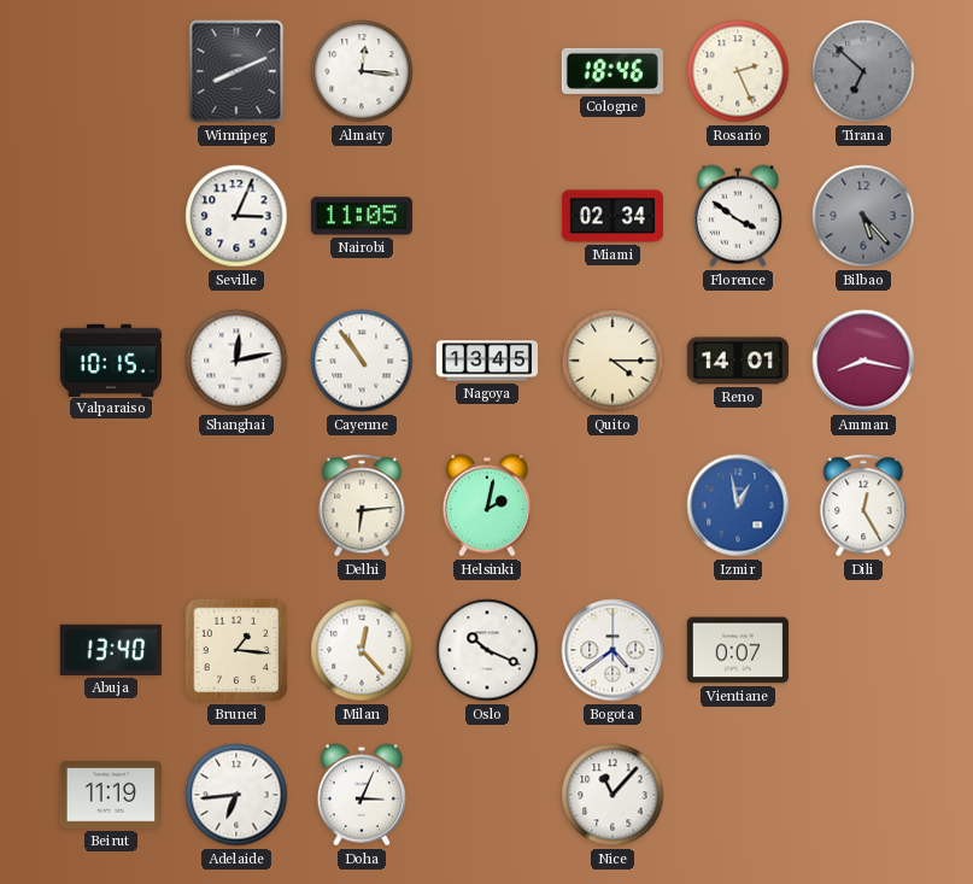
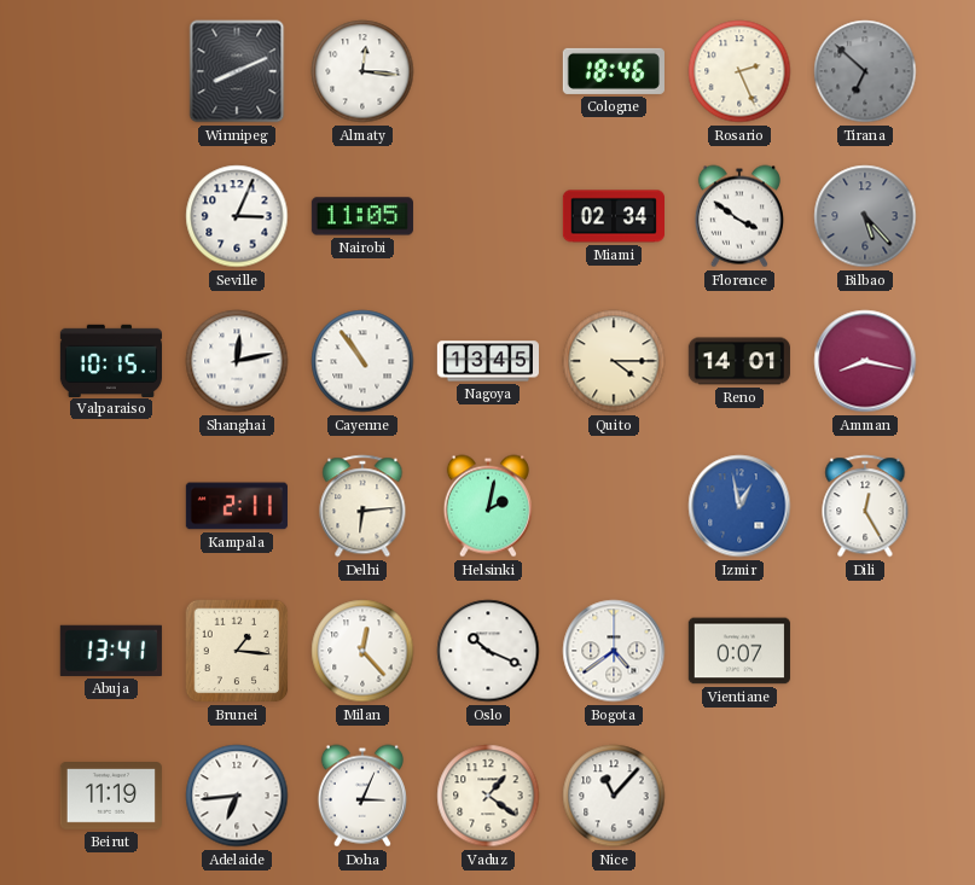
Kampala: none -> 2:11
Abuja: 13:40 -> 13:41
Vaduz: none -> 1:21
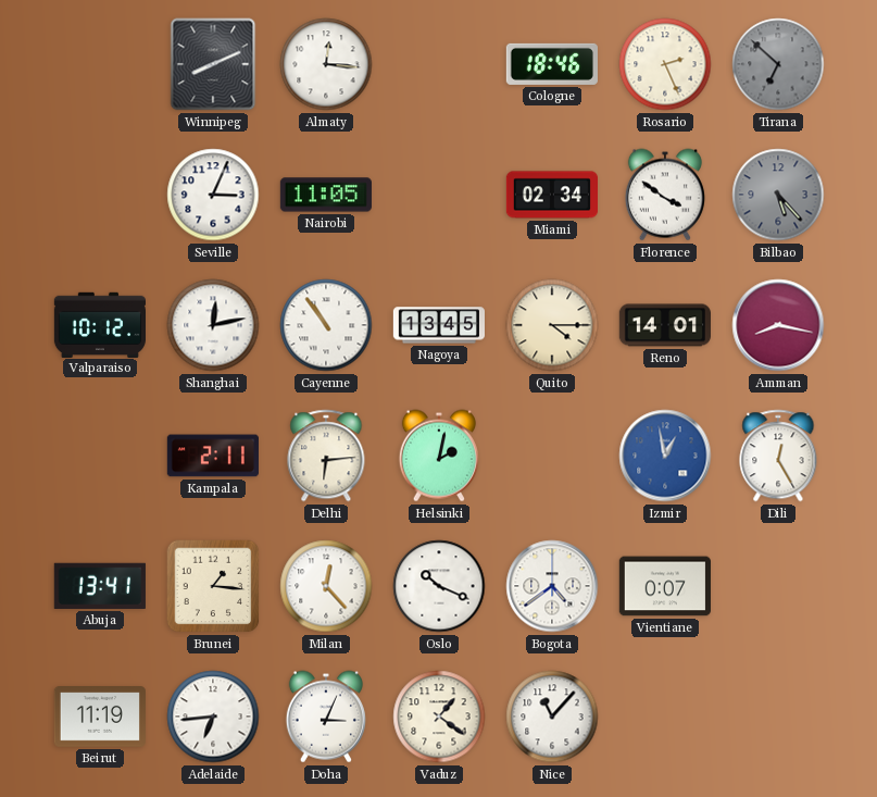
Valparaiso: 10:15 -> 10:12
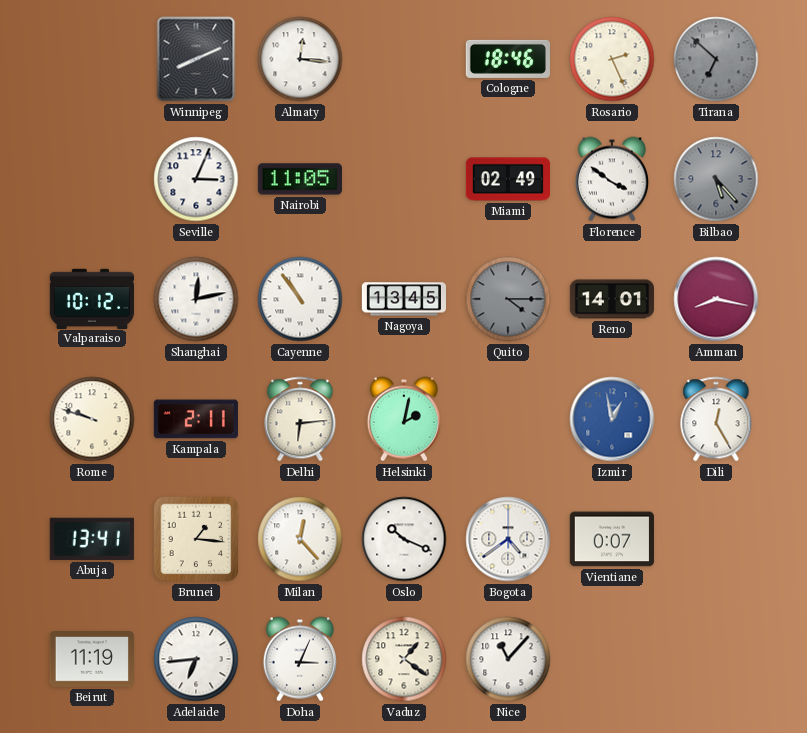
Miami: 02:34 -> 02:49
Quito dial: cream -> grey
Rome: none -> 9:48
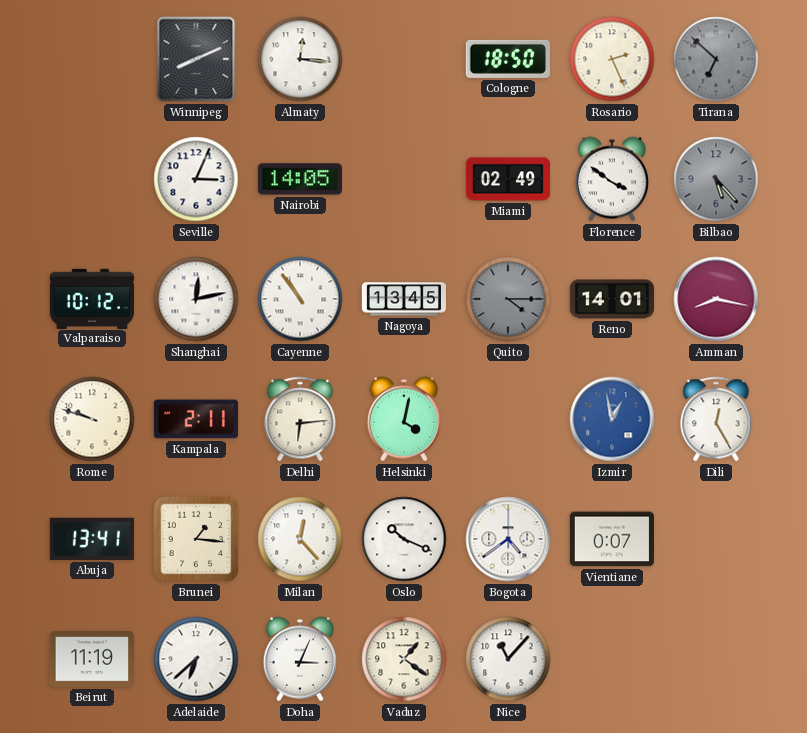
Cologne: 18:46 -> 18:50
Nairobi: 11:05 -> 14:05
Helsinki: 2:02 -> 4:02
Adelaide: 6:44 -> 6:38
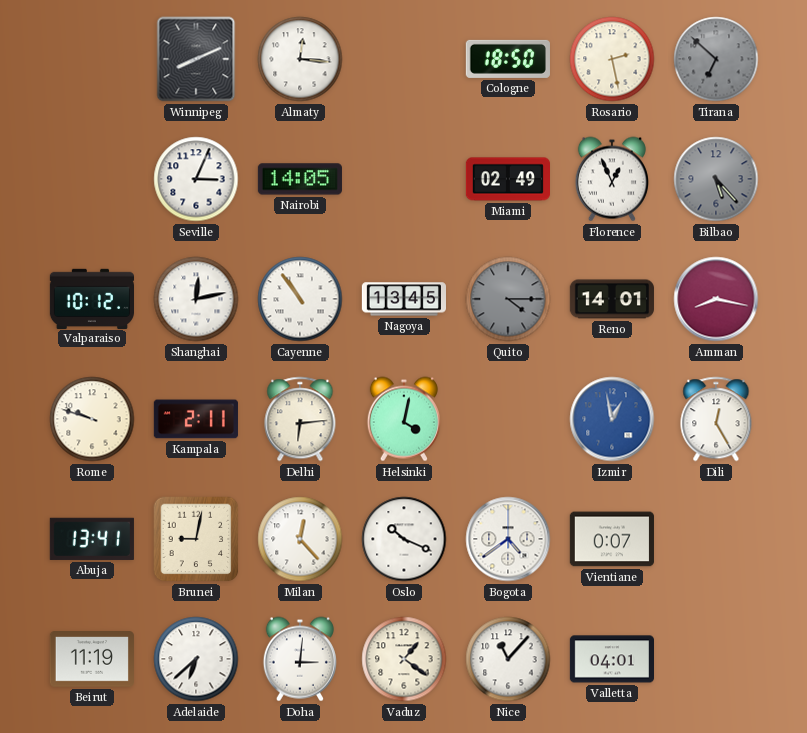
Rosario: 2:26 -> 2:28
Florence: 3:51 -> 12:56
Brunei: 1:16 -> 9:02
Doha: 3:04 -> 3:01
Valletta: none -> 04:01
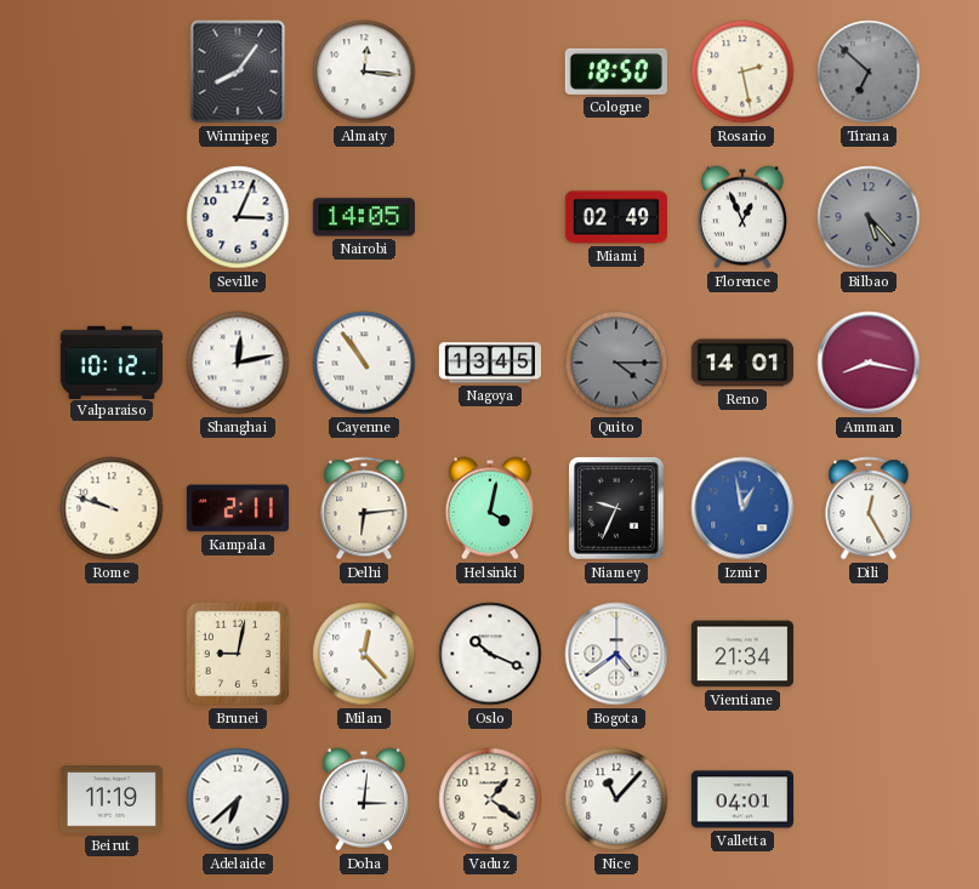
Winnipeg: 8:11 -> 8:06
Niamey: none -> 9:34
Abuja: 13:41 -> none
Vientiane: 0:07 -> 21:34
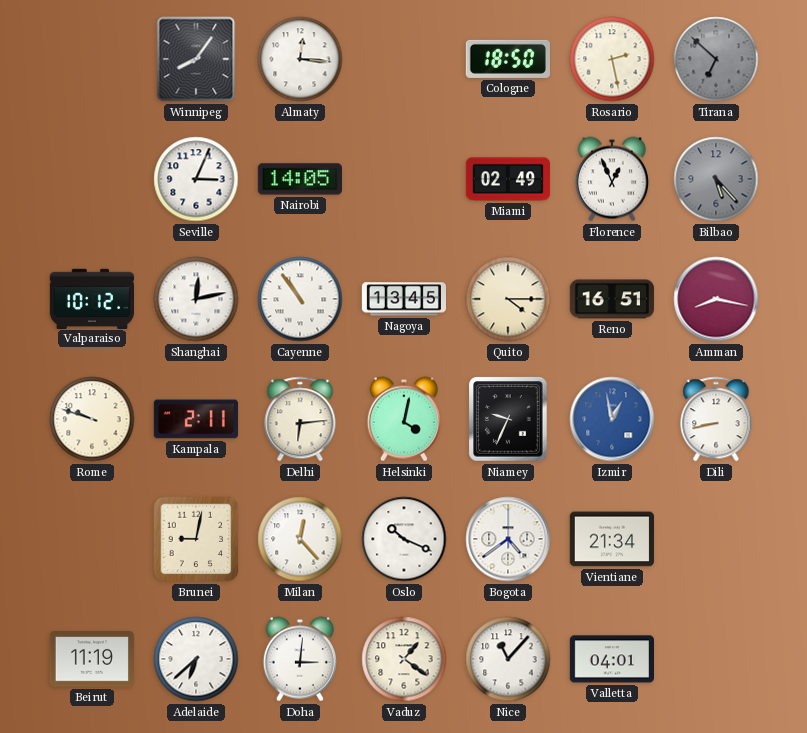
Quito dial: grey -> cream
Reno: 14:01 -> 16:51
Dili: 12:25 -> 8:43
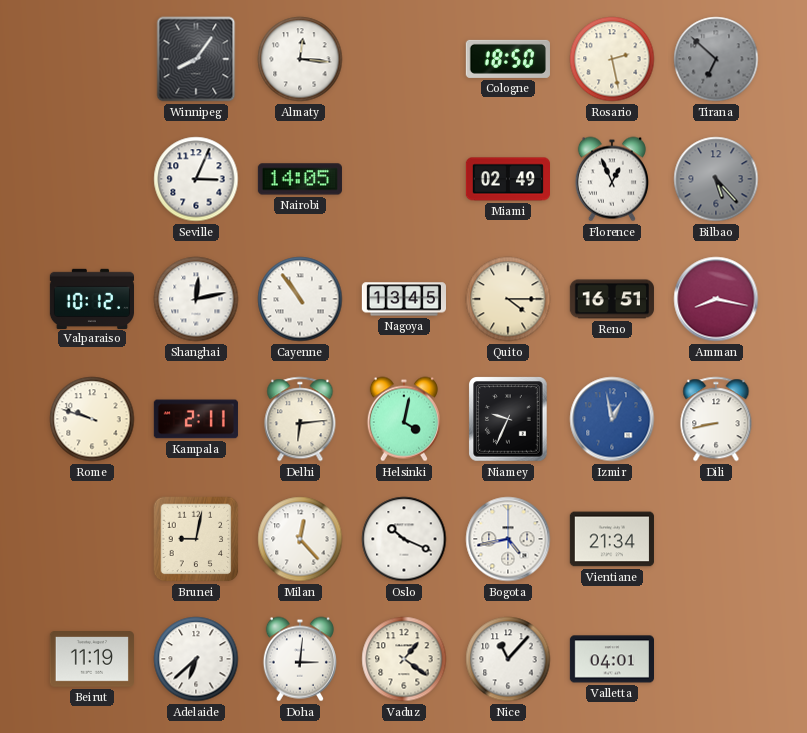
Bogota: 4:39 -> 4:43
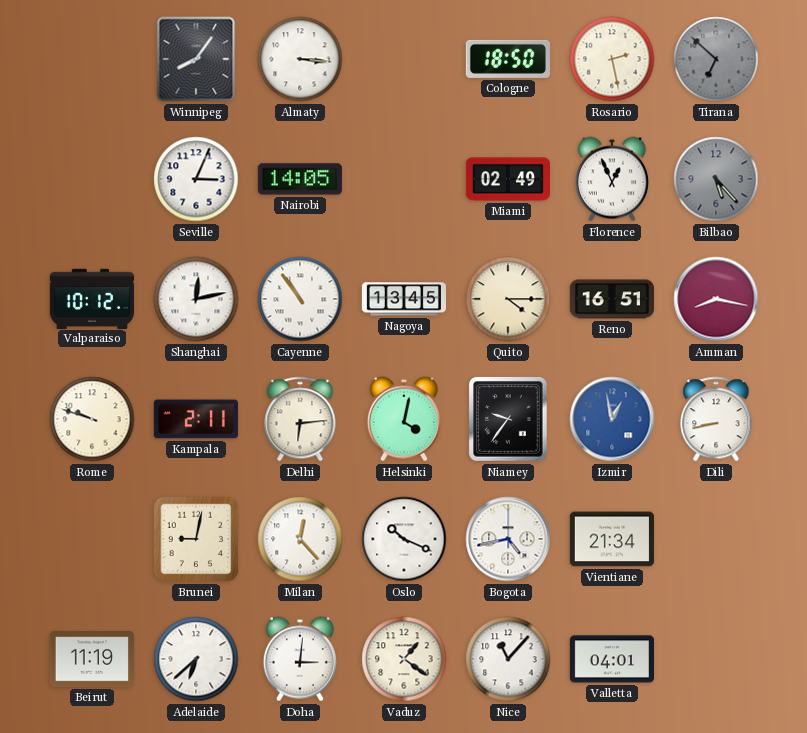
Almaty: 12:16 -> 3:16
Niamey: 9:34 -> 9:36
